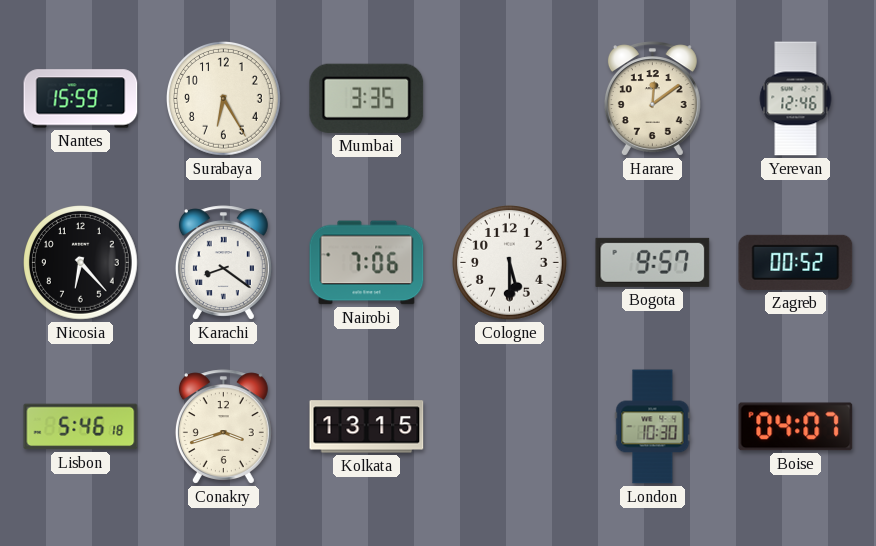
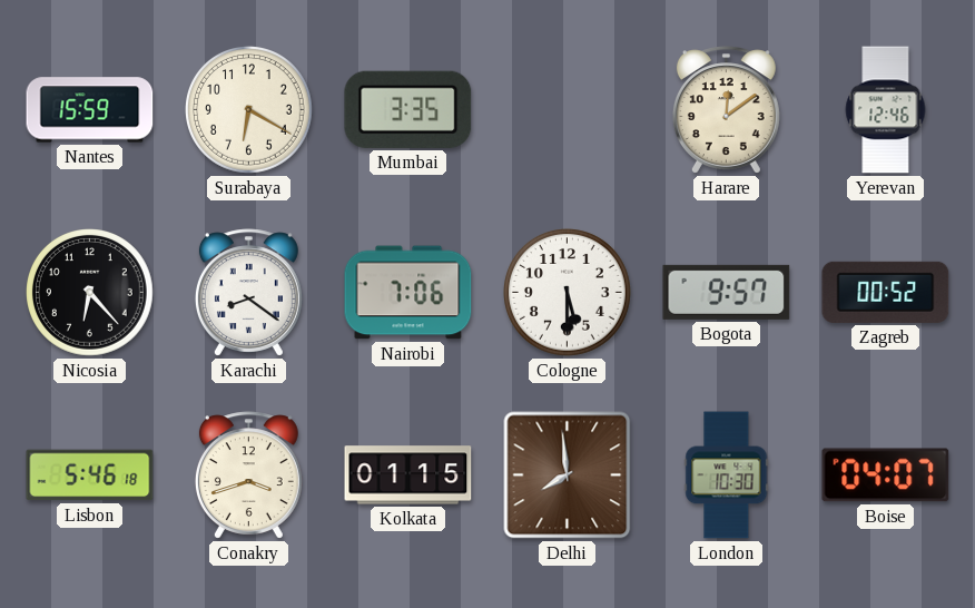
Surabaya: 6:25 -> 6:20
Kolkata: 13:15 -> 01:15
Delhi: none -> 7:59
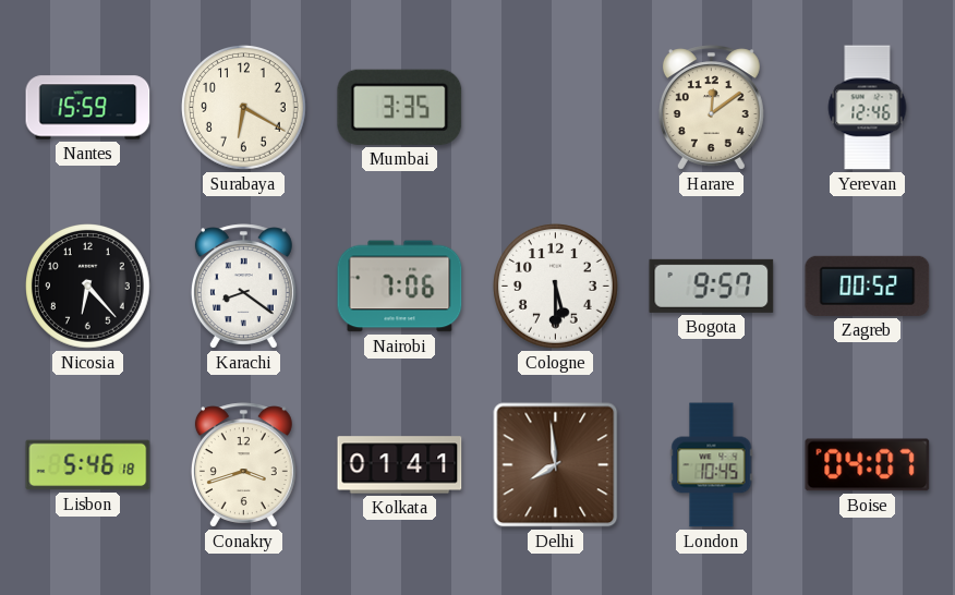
Kolkata: 01:15 -> 01:41
London: 10:30 -> 10:45
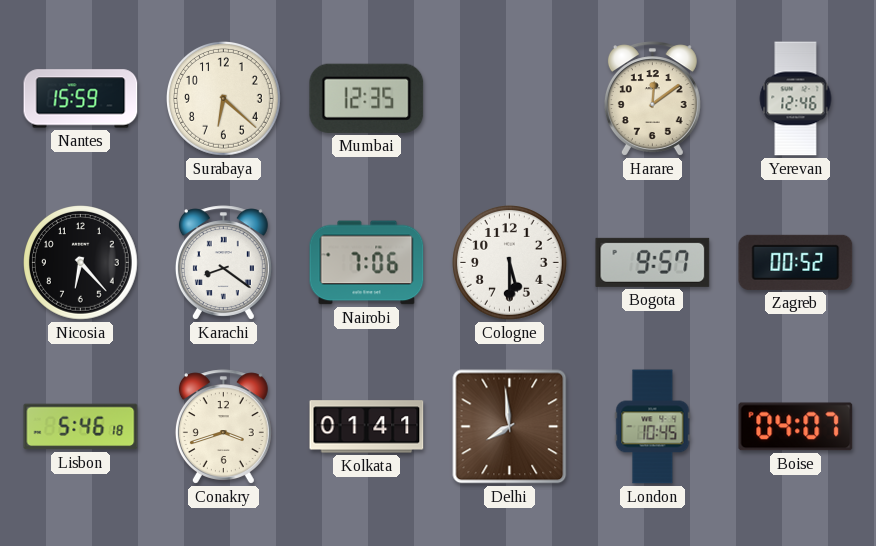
Surabaya: 6:20 -> 6:22
Mumbai: 3:35 -> 12:35
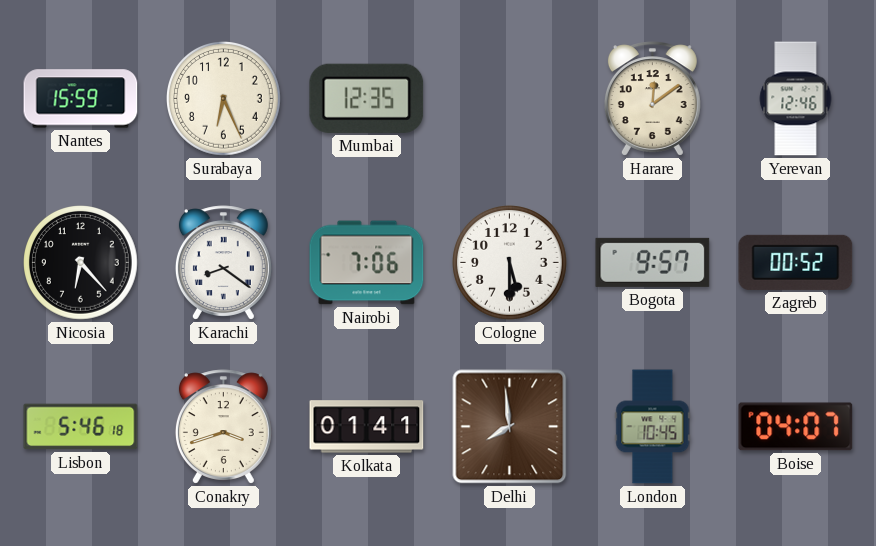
Surabaya: 6:22 -> 6:26
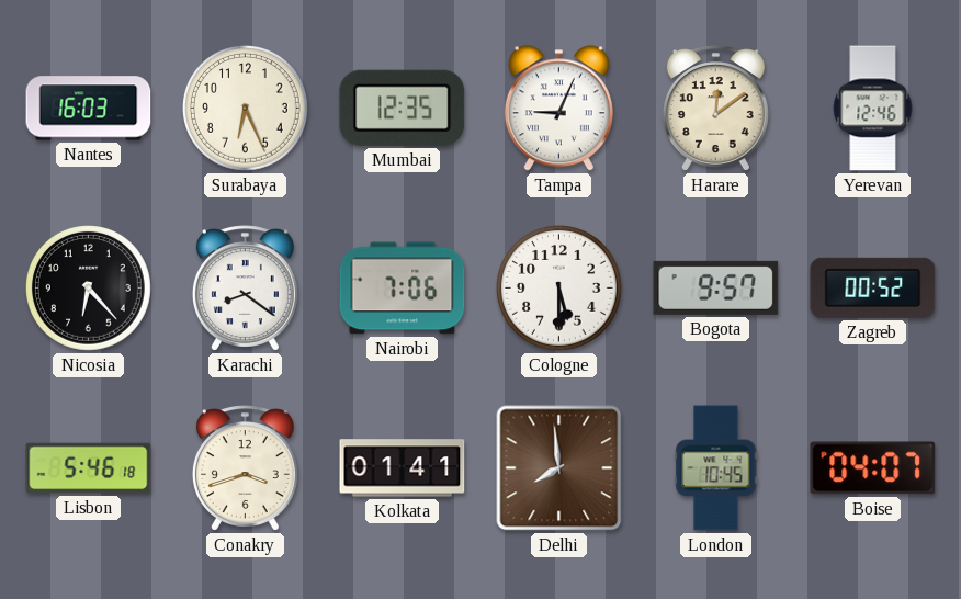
Nantes: 15:59 -> 16:03
Tampa: none -> 9:04
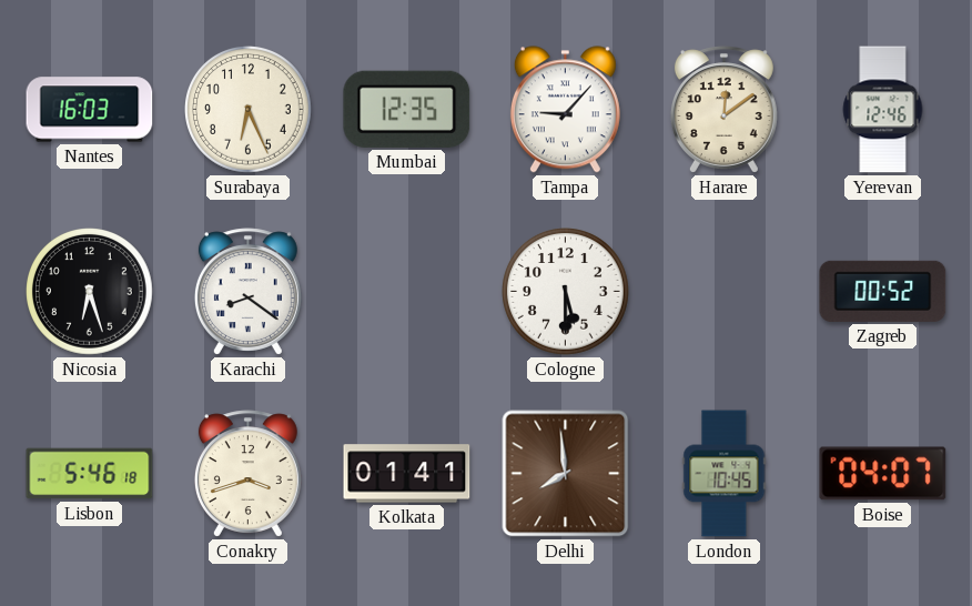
Tampa: 9:04 -> 9:07
Nicosia: 6:23 -> 6:27
Nairobi: 7:06 -> none
Bogota: 9:57 -> none
